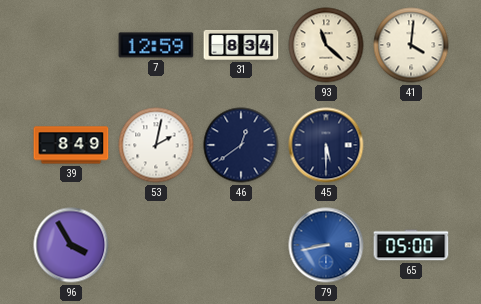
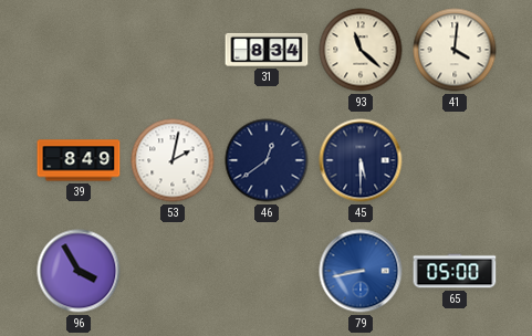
7: 12:59 -> none
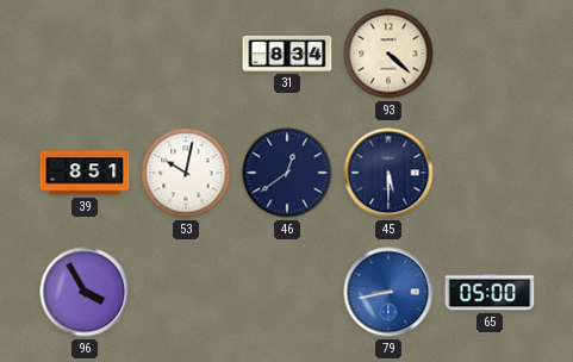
93: 11:22 -> 4:22
41: 4:01 -> none
39: 8:49 -> 8:51
53: 2:02 -> 10:02
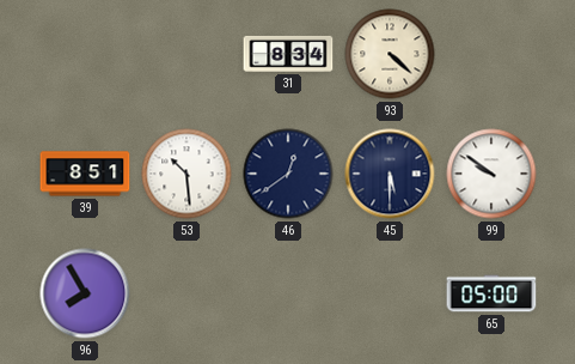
53: 10:02 -> 10:29
99: none -> 9:51
96: 3:55 -> 7:55
79: 8:43 -> none
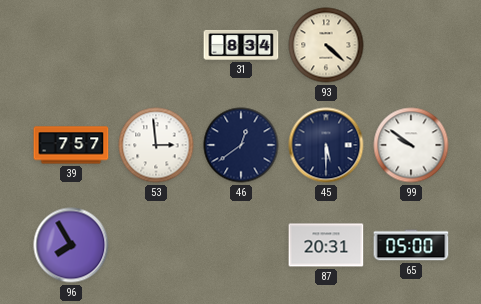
39: 8:51 -> 7:57
53: 10:29 -> 2:59
87: none -> 20:31
